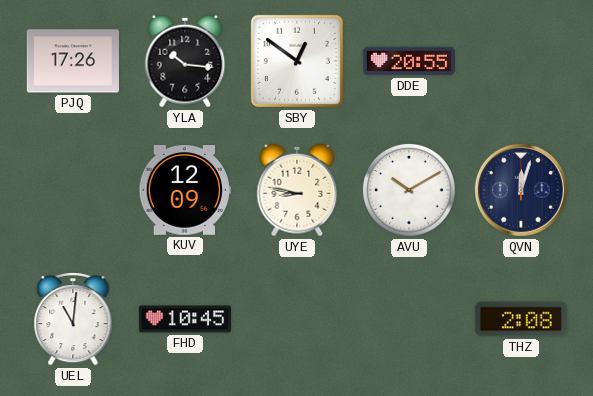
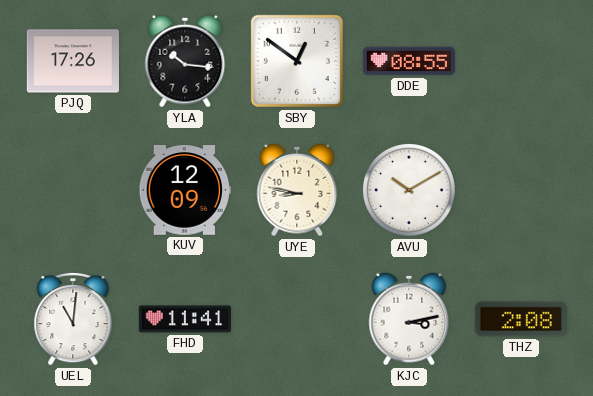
DDE: 20:55 -> 08:55
QVN: 12:03 -> none
FHD: 10:45 -> 11:41
KJC: none -> 3:13
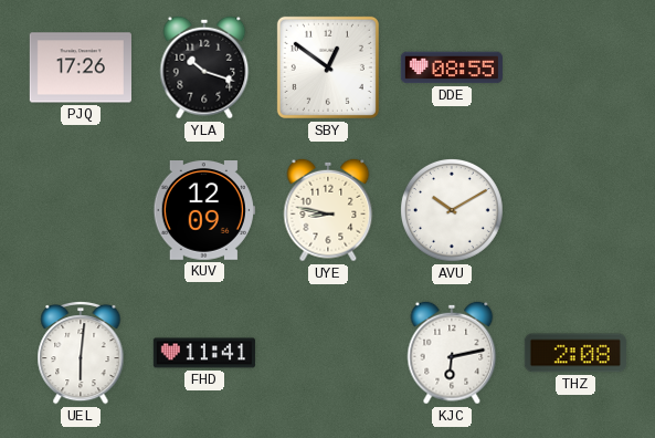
YLA: 10:16 -> 10:18
UEL: 11:01 -> 6:01
KJC: 3:13 -> 6:13
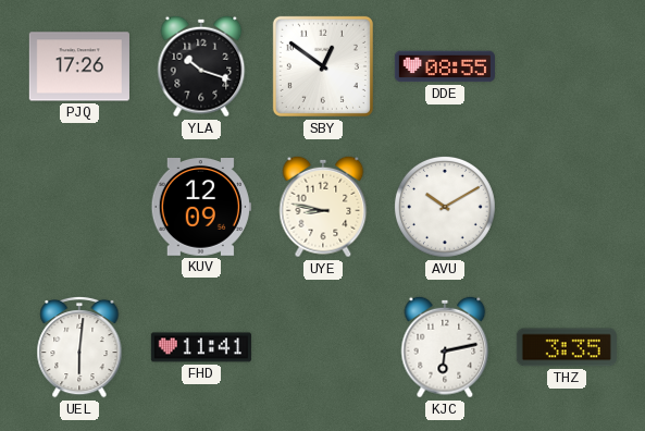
THZ: 2:08 -> 3:35
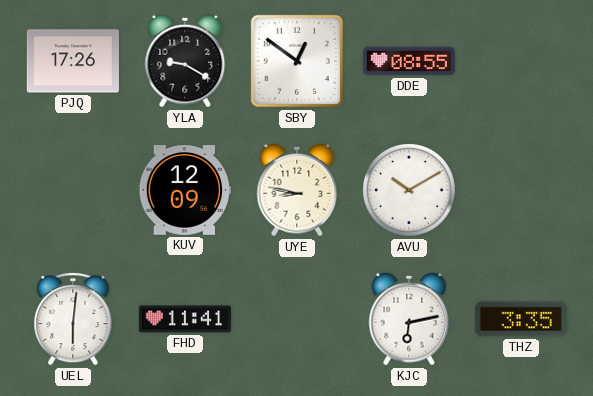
YLA: 10:18 -> 9:20
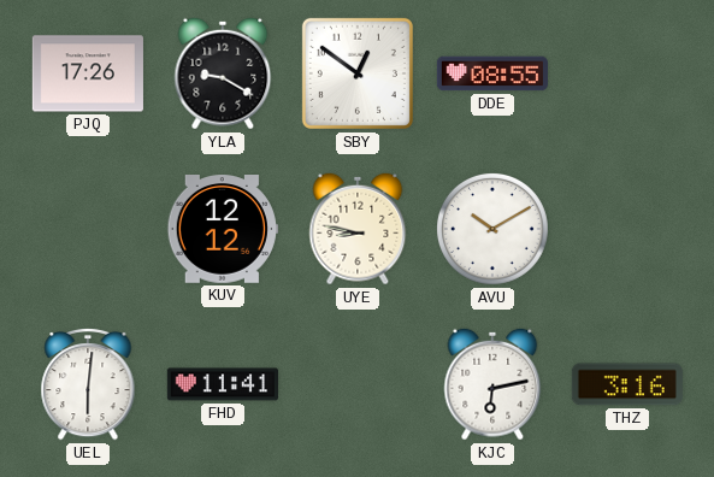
KUV: 12:09 -> 12:12
THZ: 3:35 -> 3:16
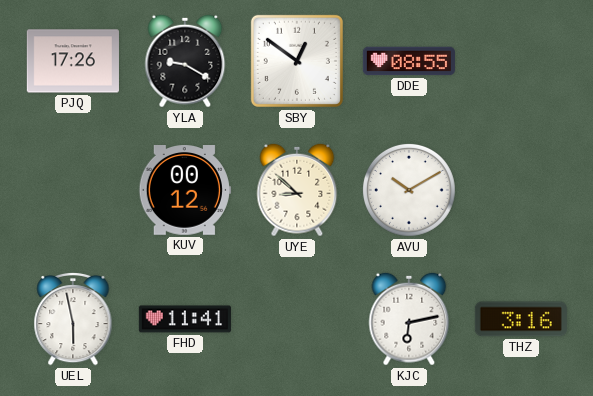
KUV: 12:12 -> 00:12
UYE: 8:47 -> 8:52
UEL: 6:01 -> 5:58
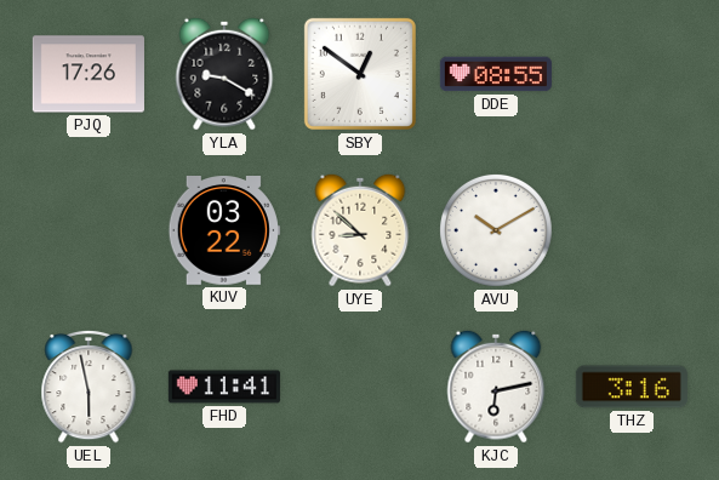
KUV: 00:12 -> 03:22
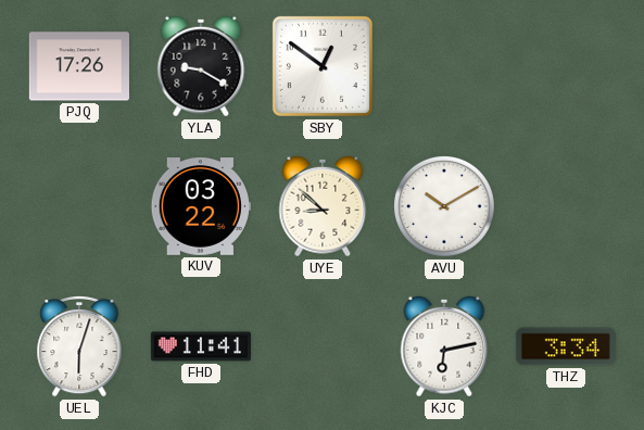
DDE: 08:55 -> none
UEL: 5:58 -> 6:03
THZ: 3:16 -> 3:34
